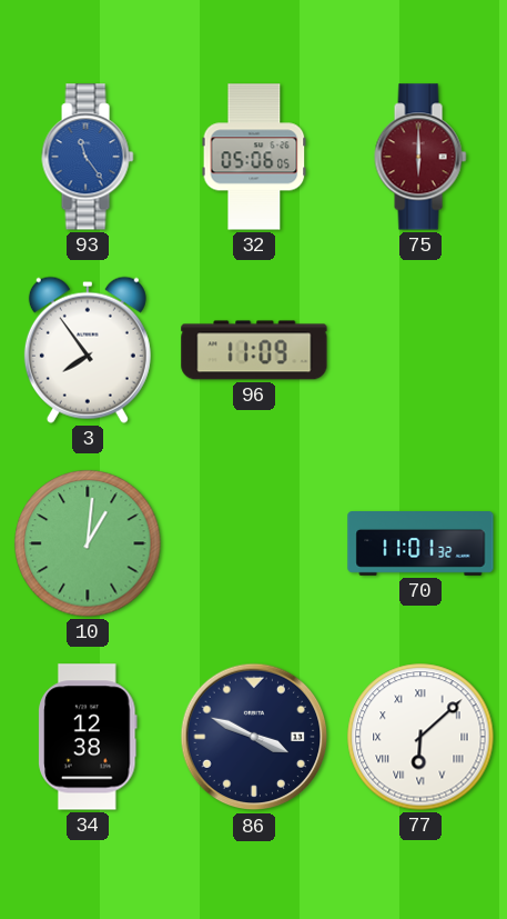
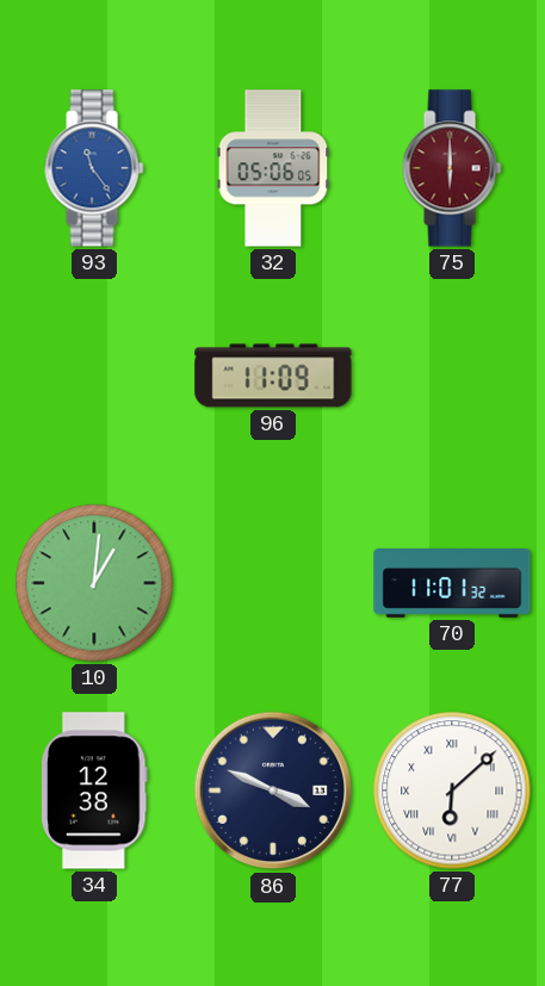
3: 7:54 -> none
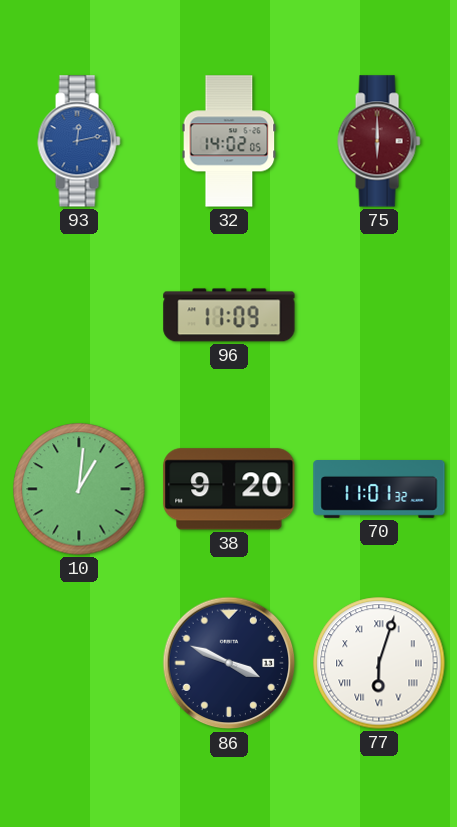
93: 11:24 -> 12:13
32: 05:06 -> 14:02
38: none -> 9:20
34: 12:38 -> none
77: 6:08 -> 6:03
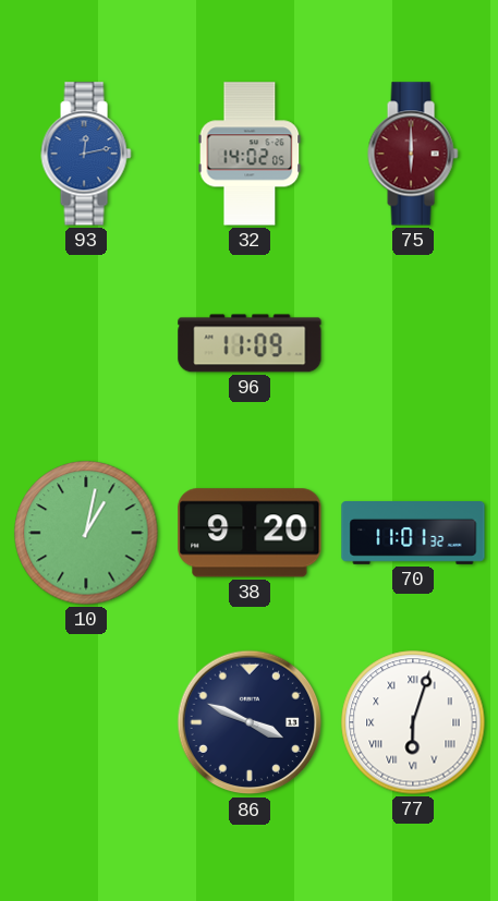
10: 1:01 -> 1:02
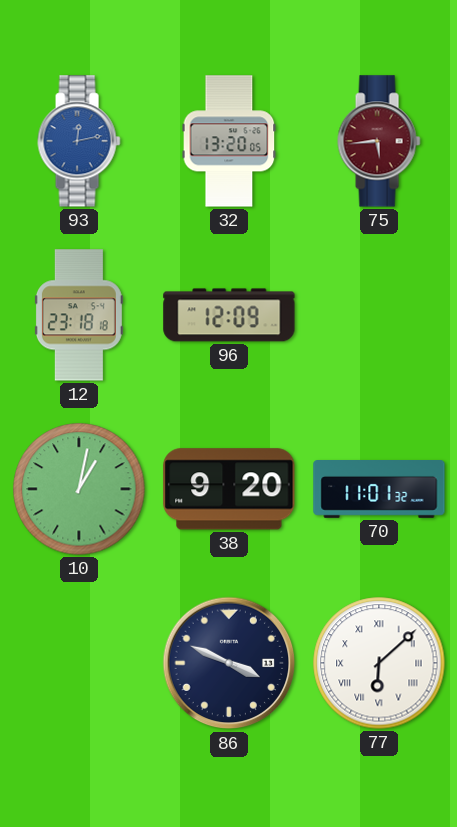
32: 14:02 -> 13:20
75: 6:00 -> 5:44
12: none -> 23:18
96: 11:09 -> 12:09
77: 6:03 -> 6:08
